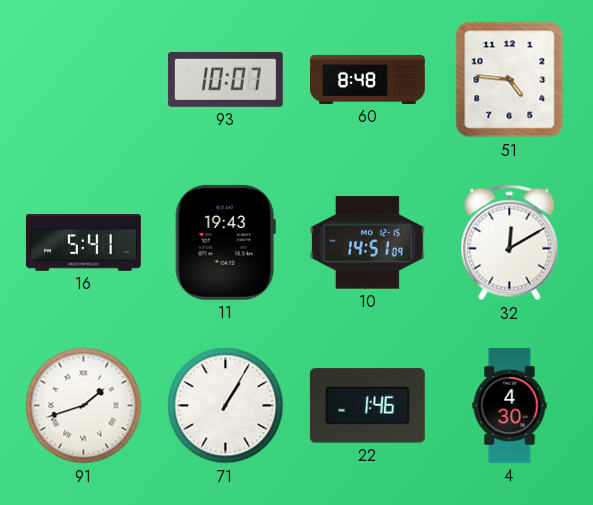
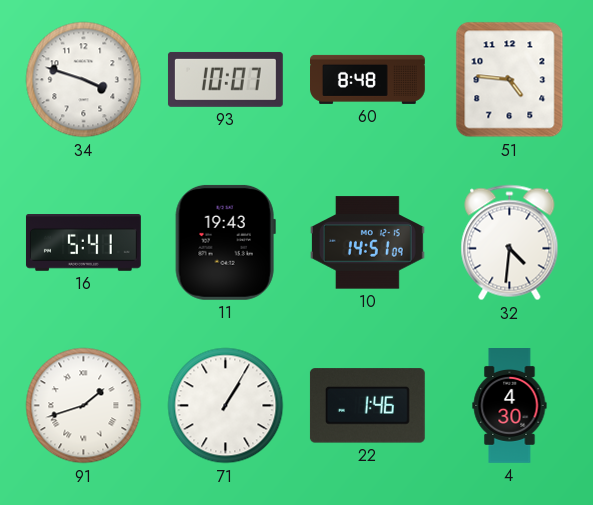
34: none -> 3:48
32: 12:10 -> 4:31
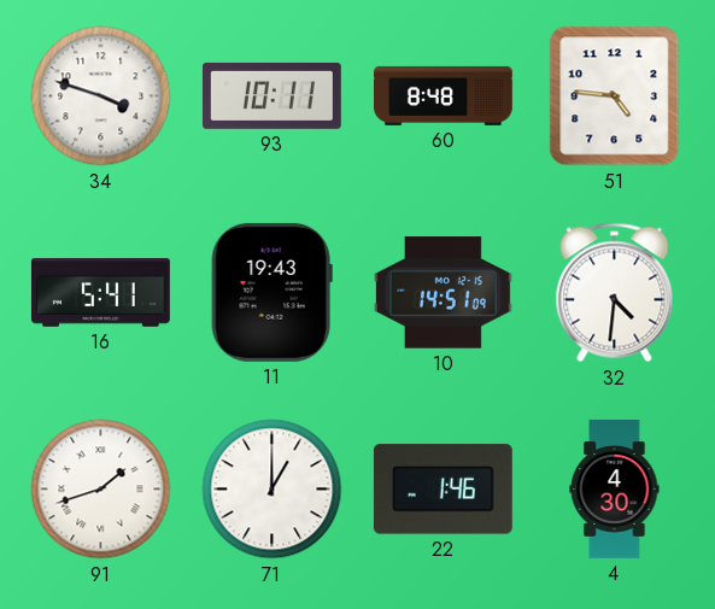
93: 10:07 -> 10:11
71: 1:05 -> 1:00
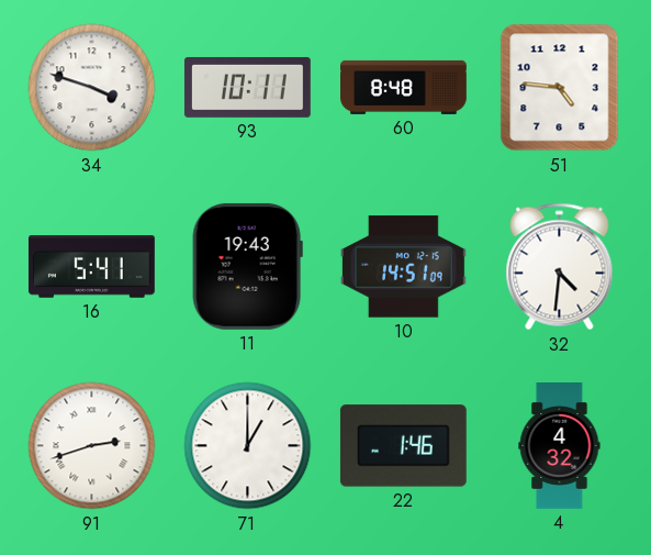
91: 1:42 -> 2:42
4: 4:30 -> 4:32
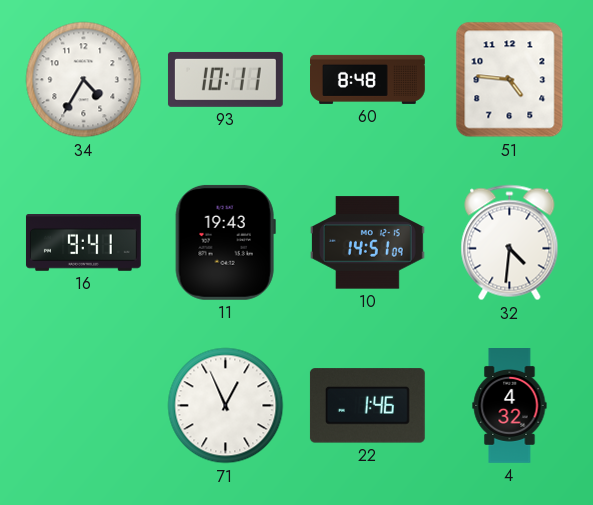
34: 3:48 -> 4:35
16: 5:41 -> 9:41
91: 2:42 -> none
71: 1:00 -> 12:56
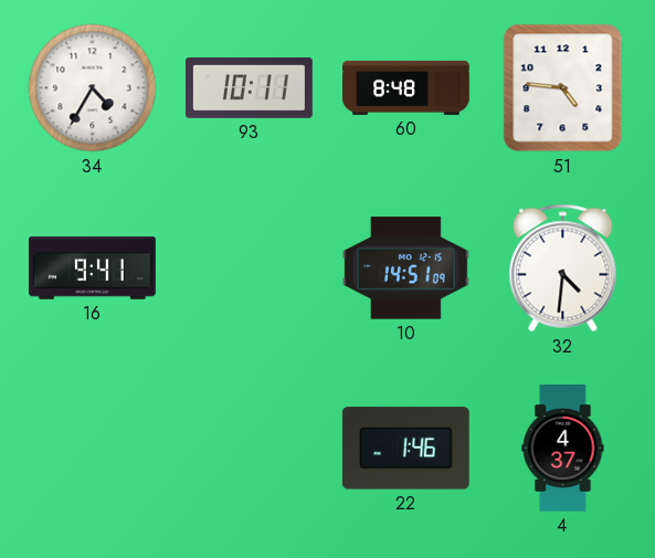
11: 19:43 -> none
71: 12:56 -> none
4: 4:32 -> 4:37
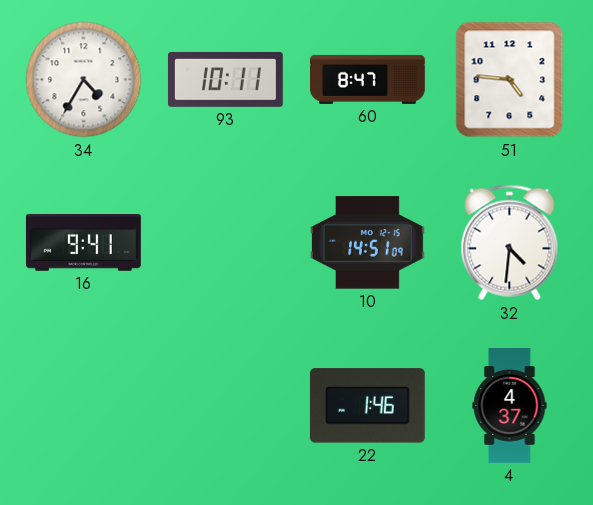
60: 8:48 -> 8:47
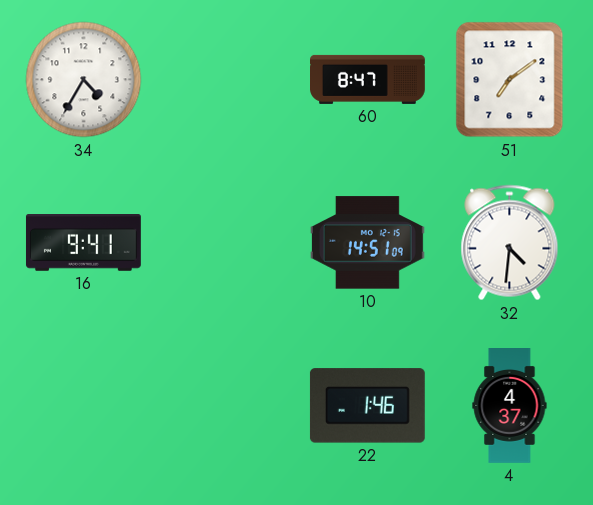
93: 10:11 -> none
51: 4:46 -> 7:09
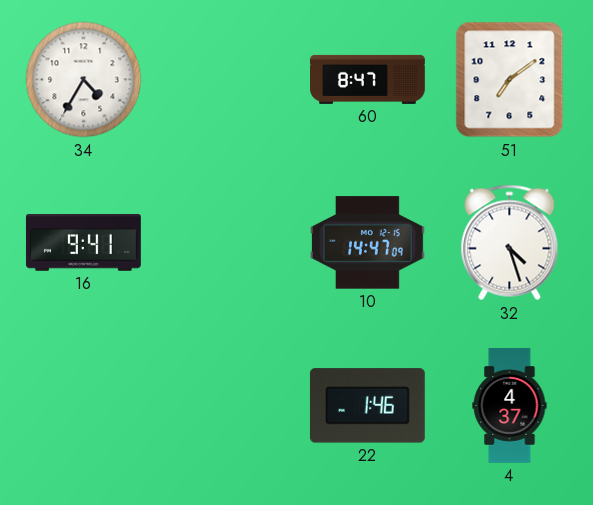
10: 14:51 -> 14:47
32: 4:31 -> 4:27
